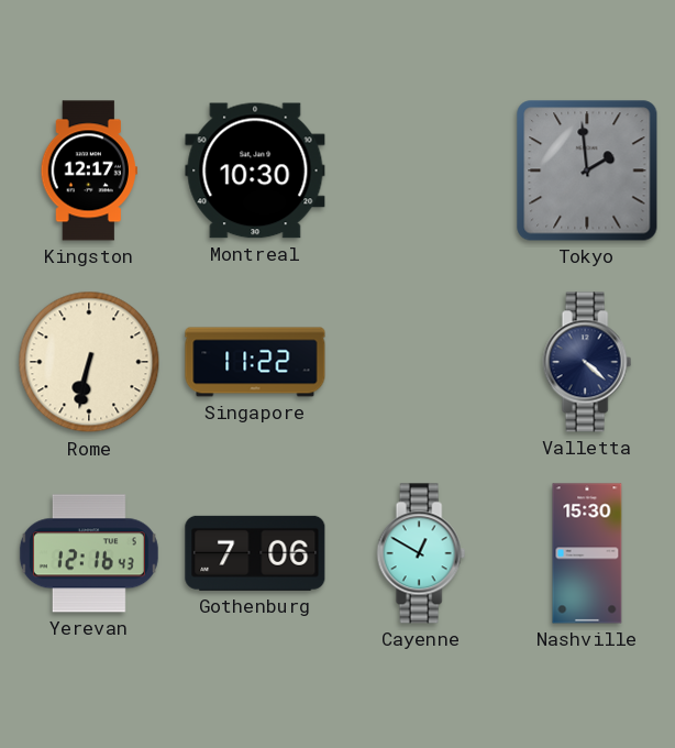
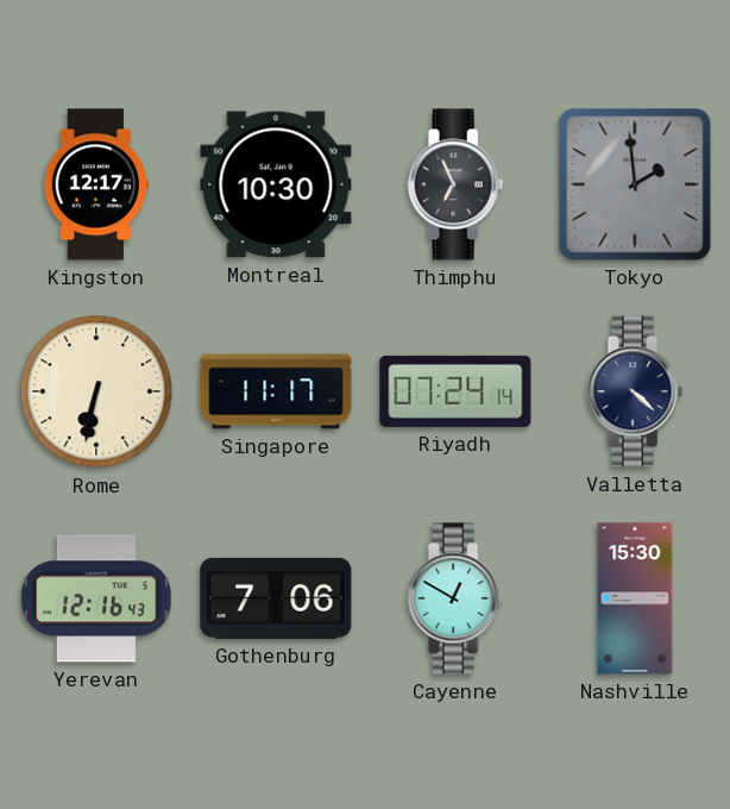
Thimphu: none -> 6:56
Singapore: 11:22 -> 11:17
Riyadh: none -> 07:24
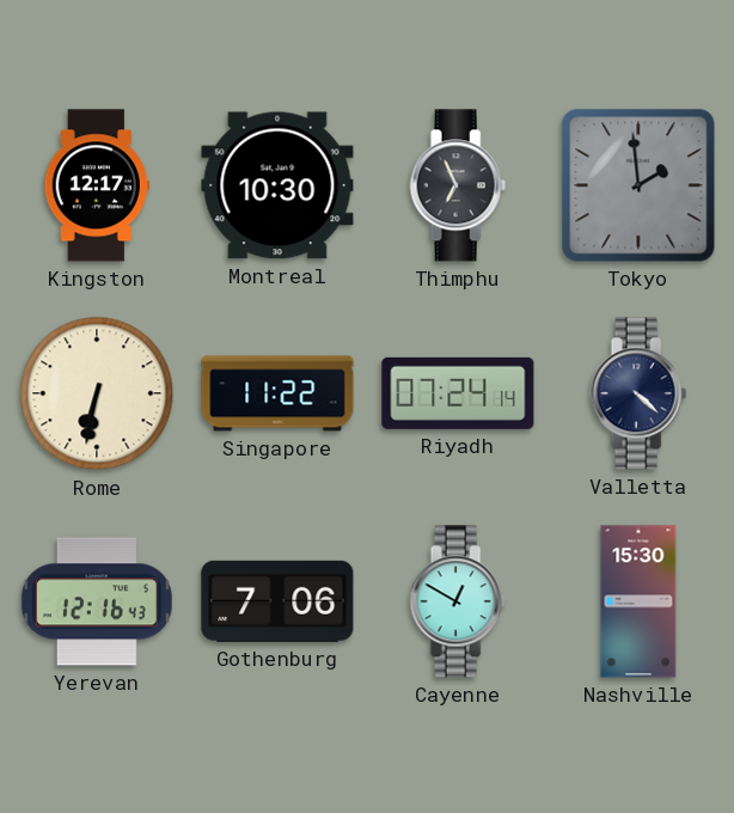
Singapore: 11:17 -> 11:22
